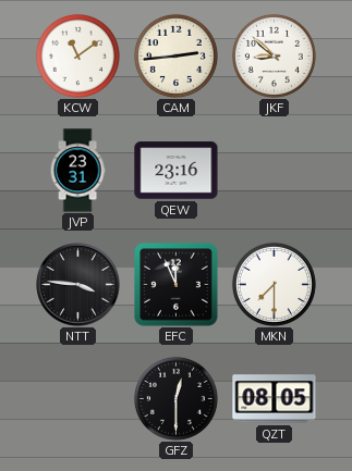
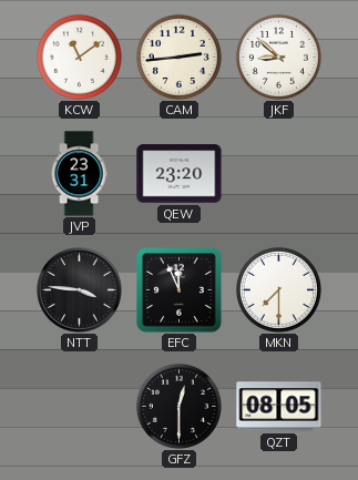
QEW: 23:16 -> 23:20
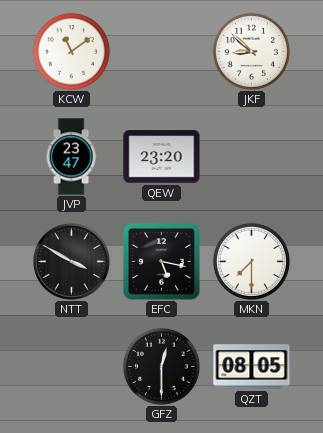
CAM: 2:44 -> none
JVP: 23:31 -> 23:47
NTT: 3:46 -> 3:50
EFC: 11:56 -> 5:17
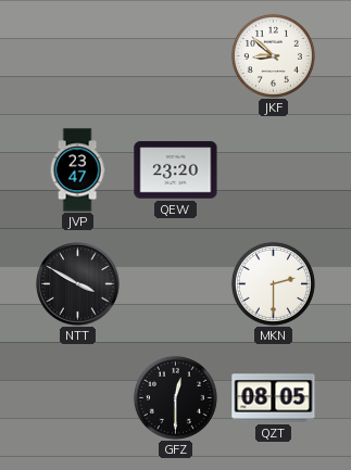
KCW: 11:09 -> none
EFC: 5:17 -> none
MKN: 7:30 -> 2:30
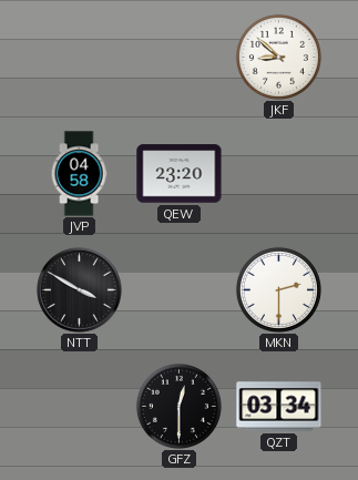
JVP: 23:47 -> 04:58
QZT: 08:05 -> 03:34
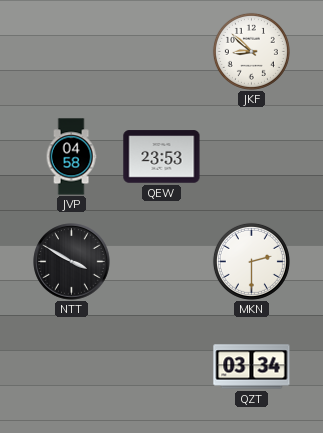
QEW: 23:20 -> 23:53
GFZ: 12:30 -> none
